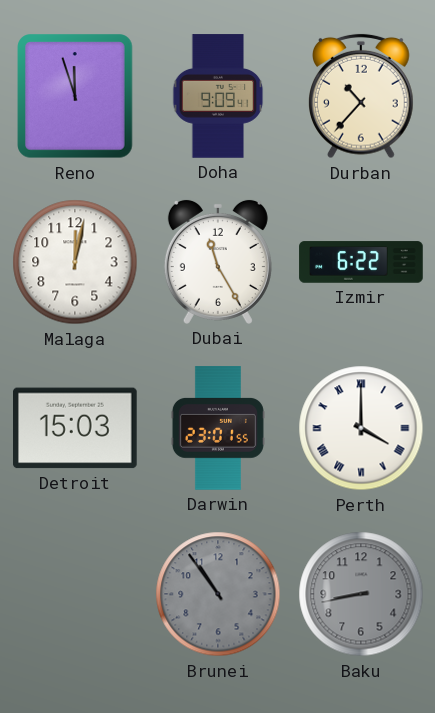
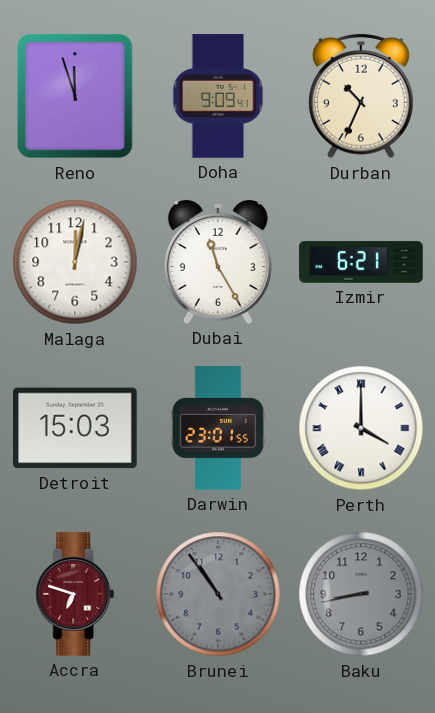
Durban: 10:37 -> 10:34
Izmir: 6:22 -> 6:21
Accra: none -> 6:48
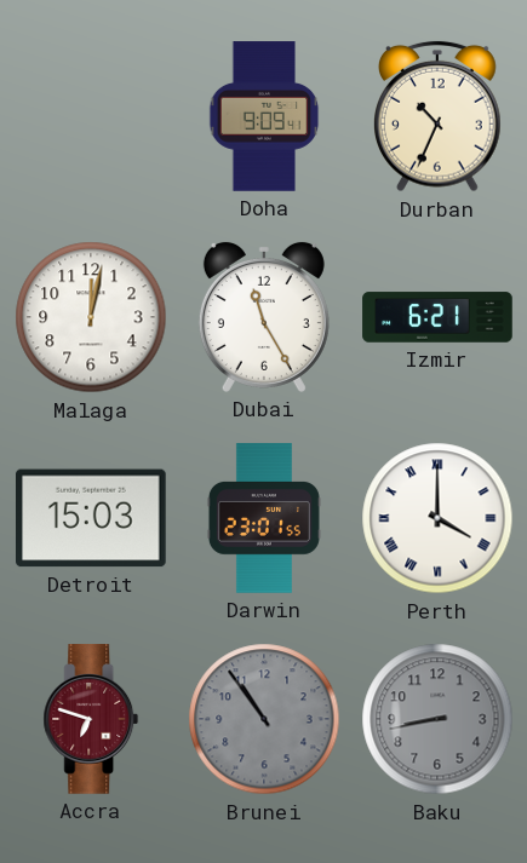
Reno: 11:57 -> none
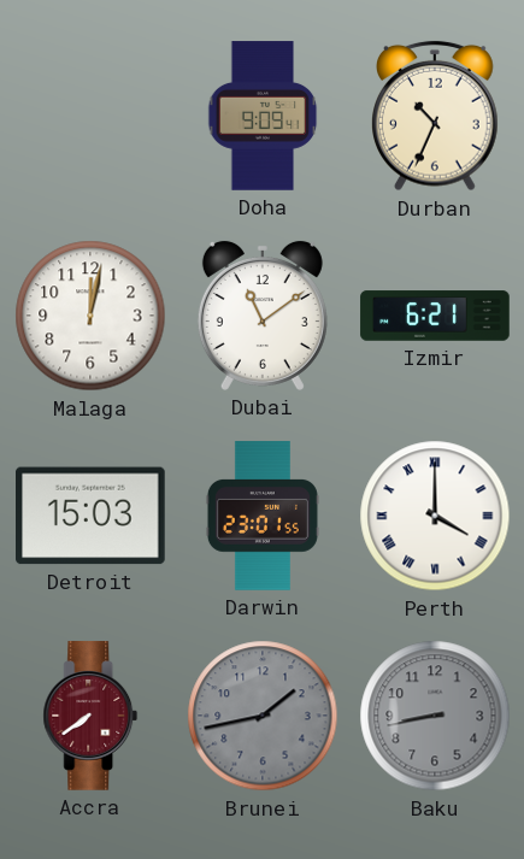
Dubai: 11:25 -> 11:09
Accra: 6:48 -> 7:39
Brunei: 10:54 -> 1:43
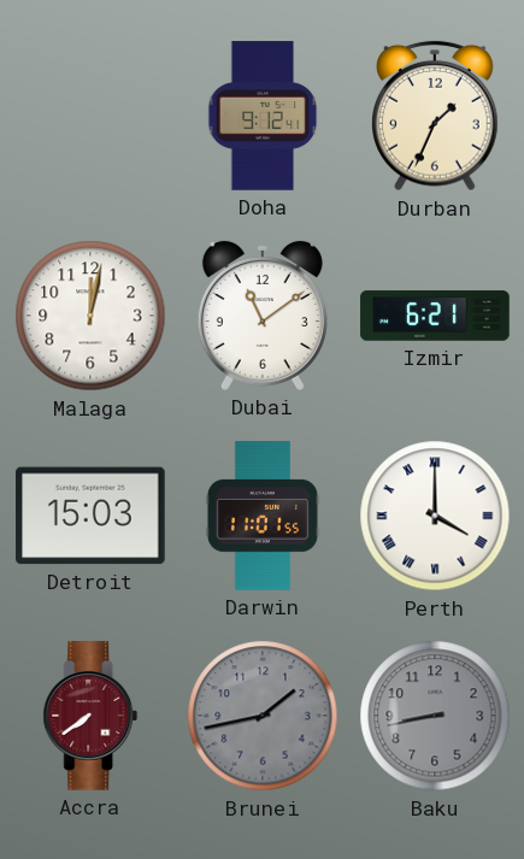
Doha: 9:09 -> 9:12
Durban: 10:34 -> 1:34
Darwin: 23:01 -> 11:01
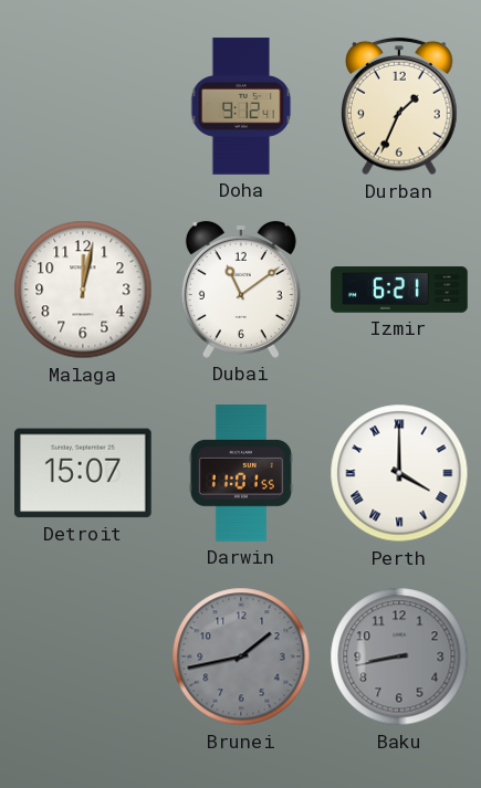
Detroit: 15:03 -> 15:07
Accra: 7:39 -> none
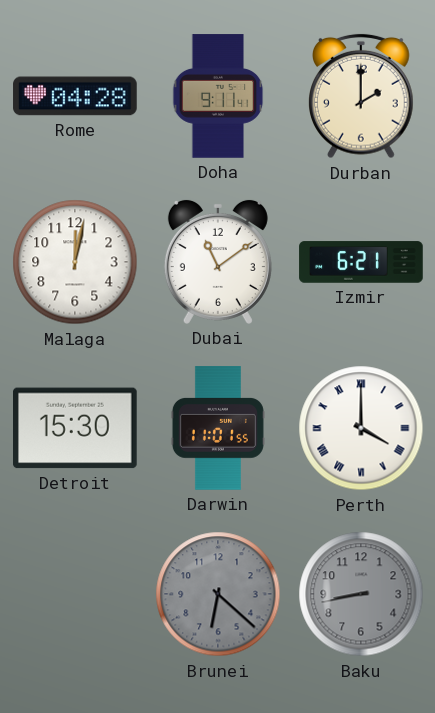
Rome: none -> 04:28
Doha: 9:12 -> 9:11
Durban: 1:34 -> 2:00
Detroit: 15:07 -> 15:30
Brunei: 1:43 -> 6:22
